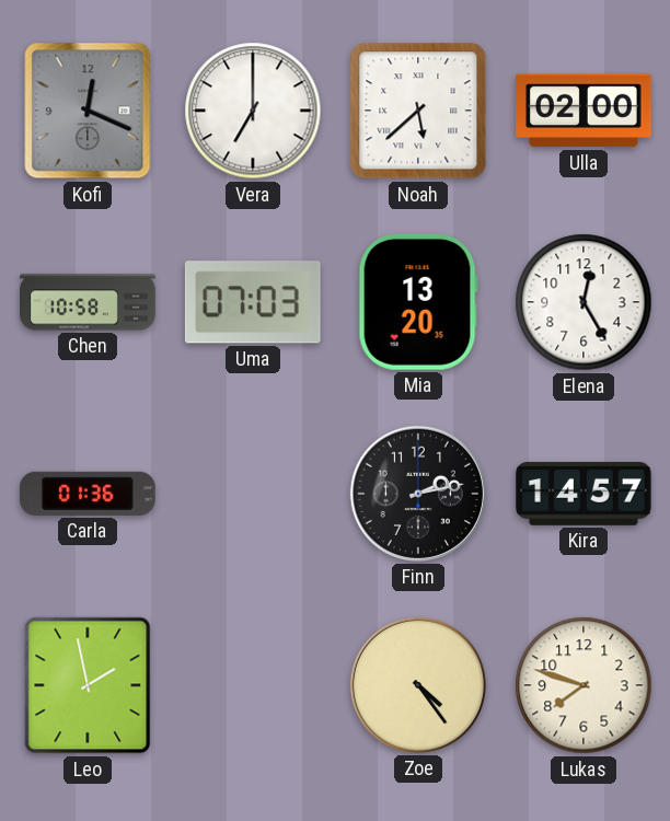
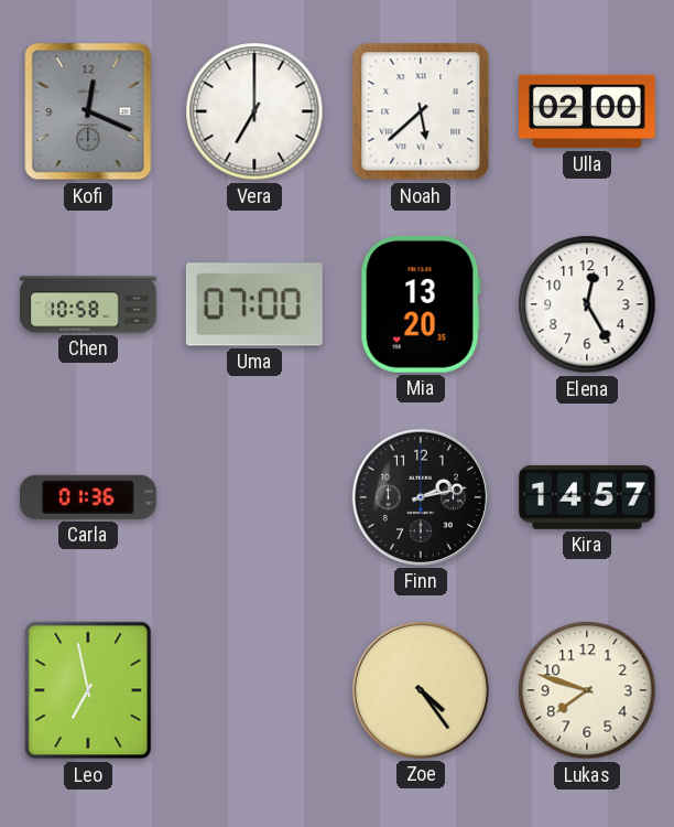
Uma: 07:03 -> 07:00
Leo: 1:58 -> 6:58
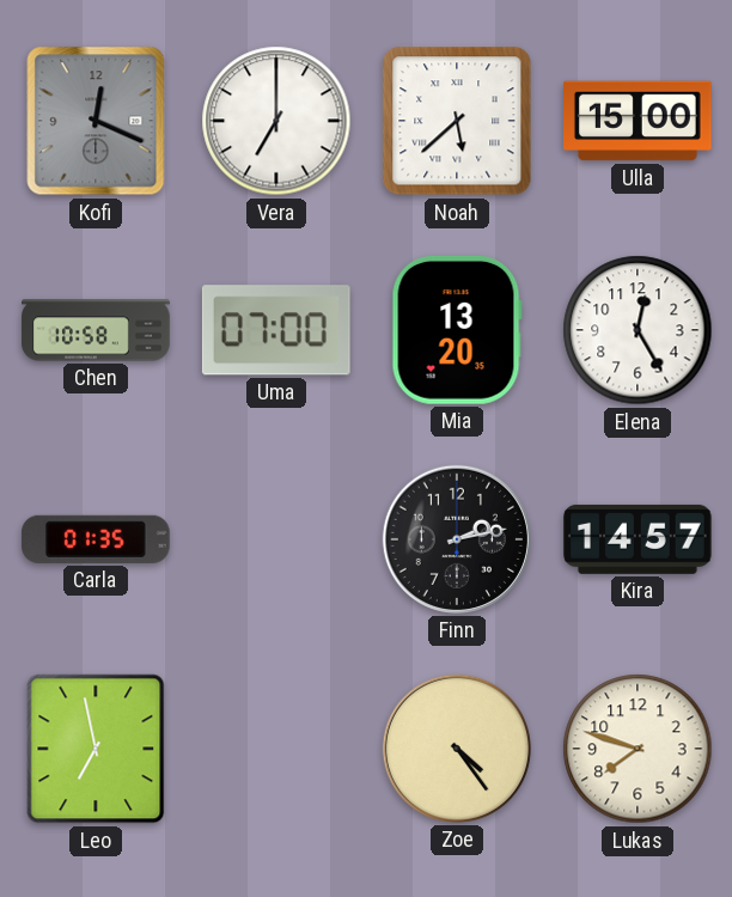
Ulla: 02:00 -> 15:00
Carla: 01:36 -> 01:35
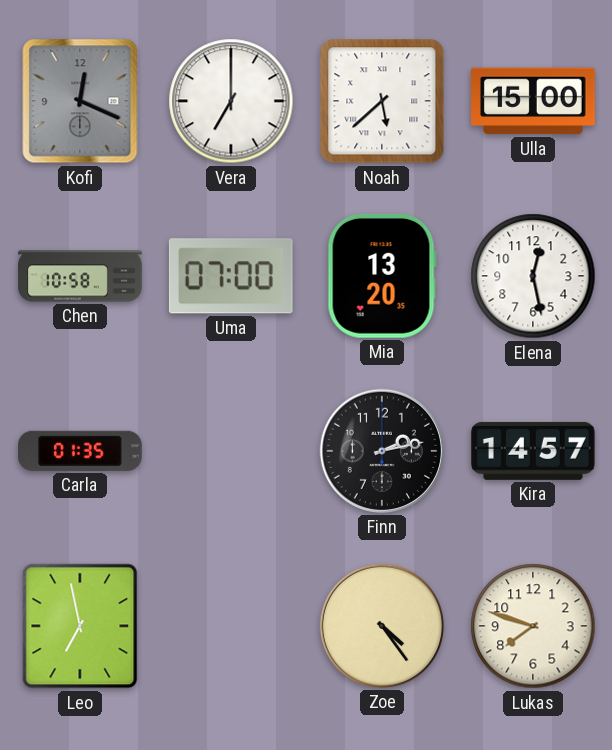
Elena: 12:25 -> 12:28
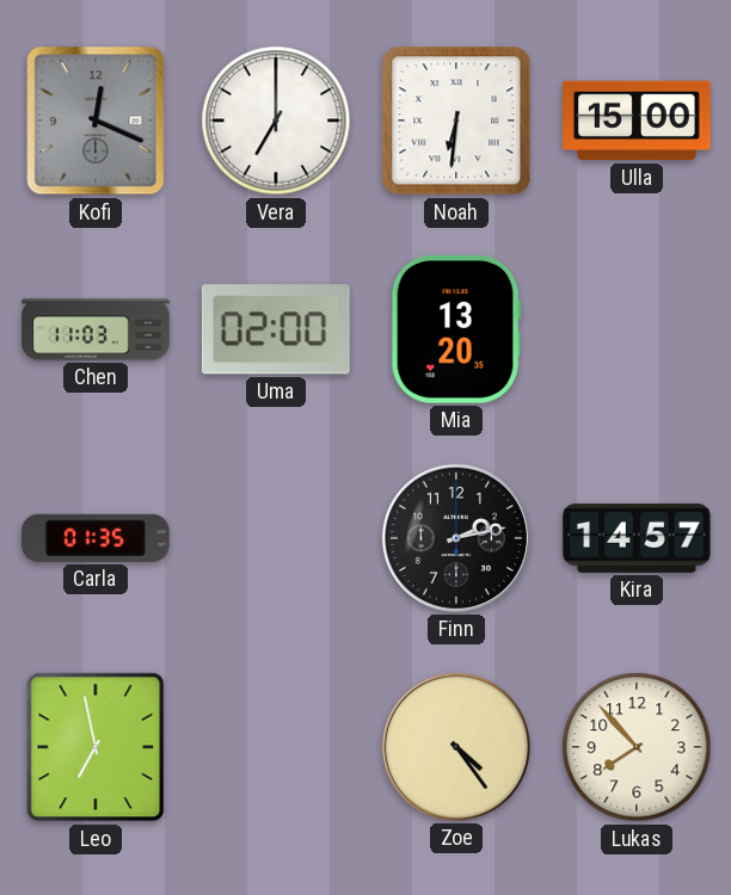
Noah: 5:38 -> 6:31
Chen: 10:58 -> 11:03
Uma: 07:00 -> 02:00
Elena: 12:28 -> none
Lukas: 7:48 -> 7:53
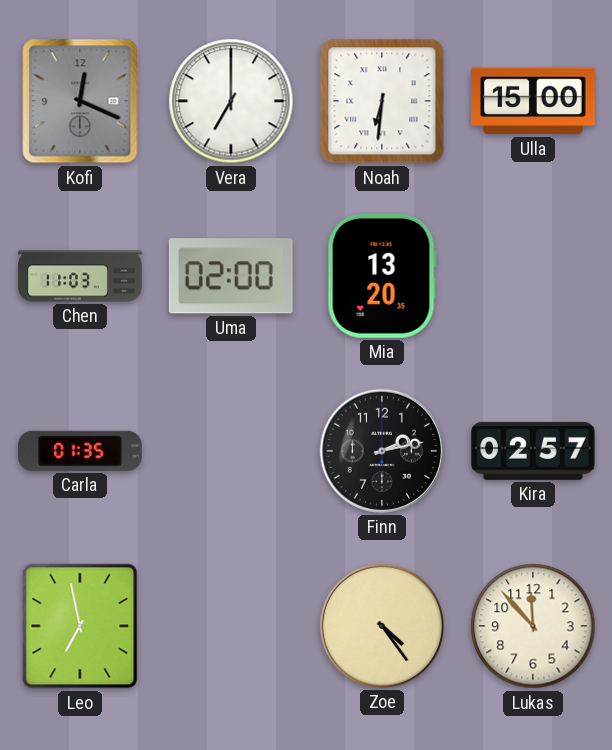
Kira: 14:57 -> 02:57
Lukas: 7:53 -> 11:53
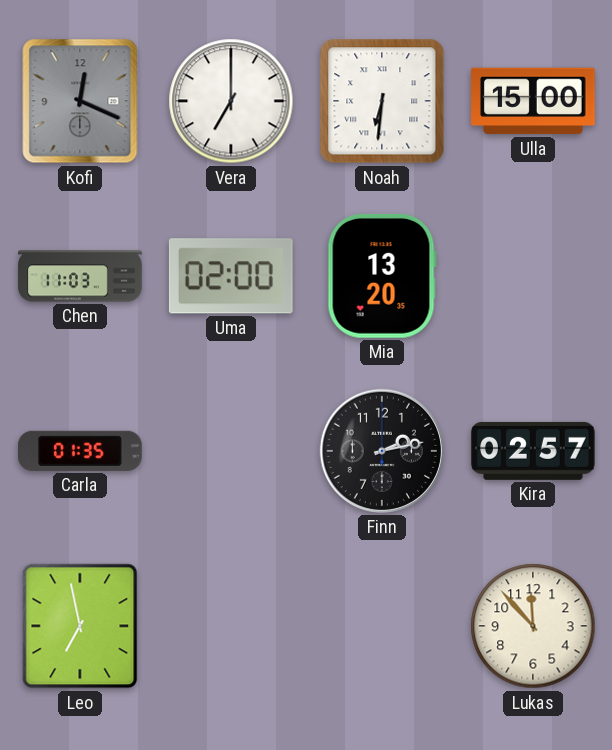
Zoe: 4:24 -> none
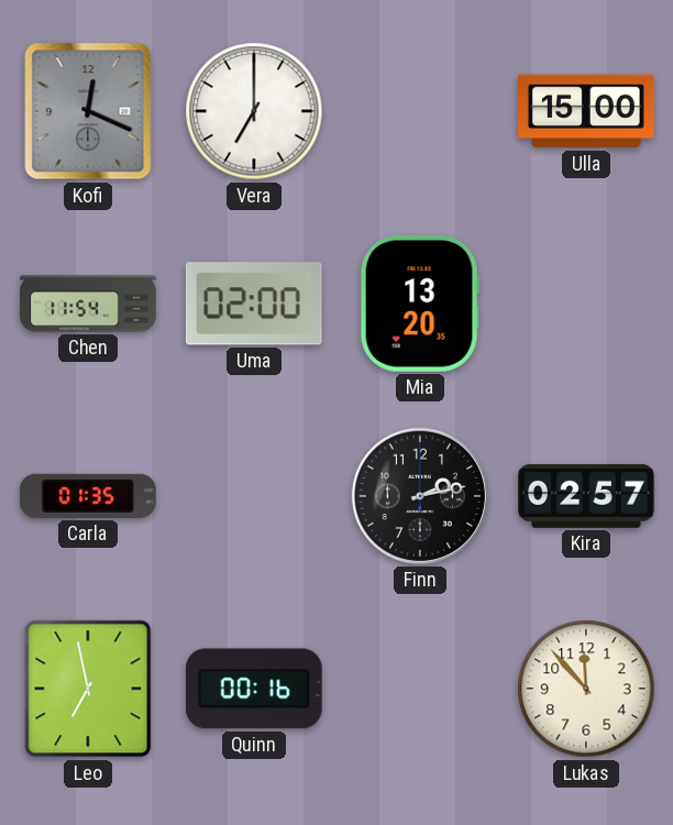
Noah: 6:31 -> none
Chen: 11:03 -> 11:54
Quinn: none -> 00:16
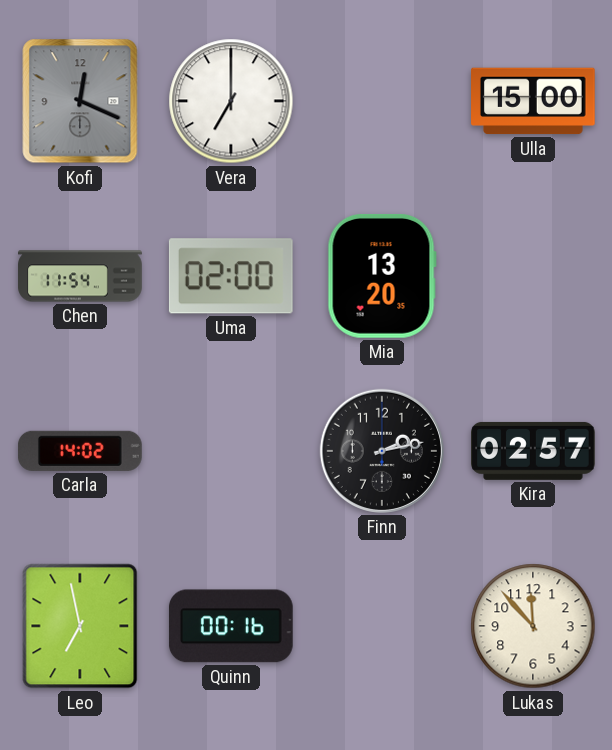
Carla: 01:35 -> 14:02
